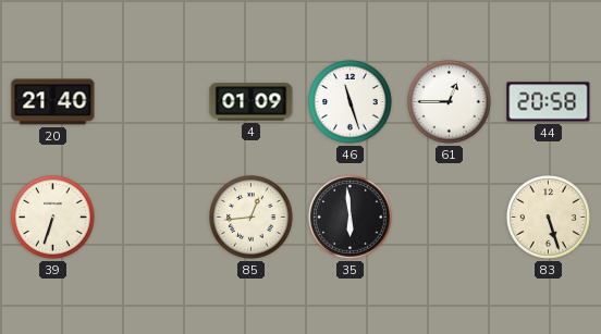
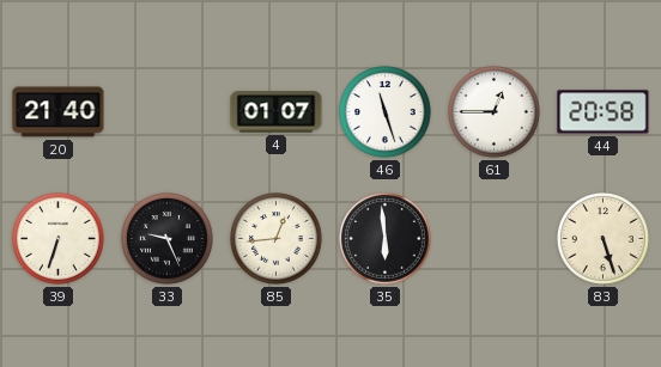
4: 01:09 -> 01:07
33: none -> 9:26
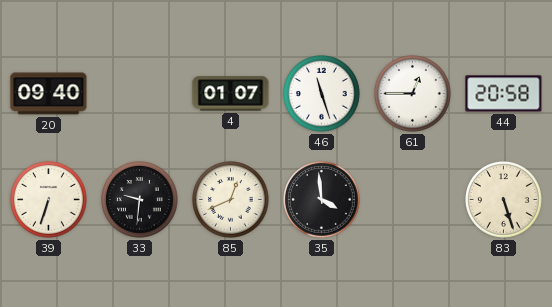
20: 21:40 -> 09:40
33: 9:26 -> 9:31
85: 12:44 -> 12:41
35: 5:59 -> 3:59
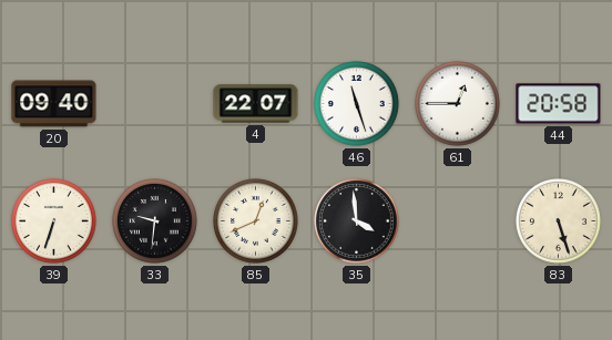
4: 01:07 -> 22:07
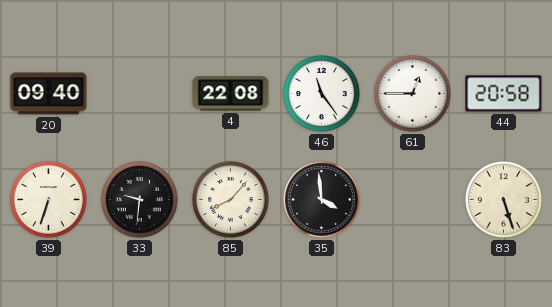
4: 22:07 -> 22:08
46: 11:27 -> 11:24
85: 12:41 -> 8:07
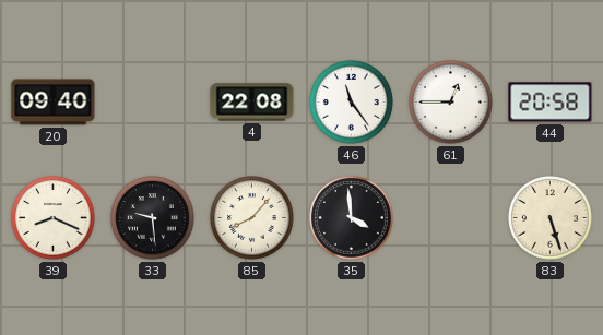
39: 6:33 -> 8:19
33: 9:31 -> 9:29
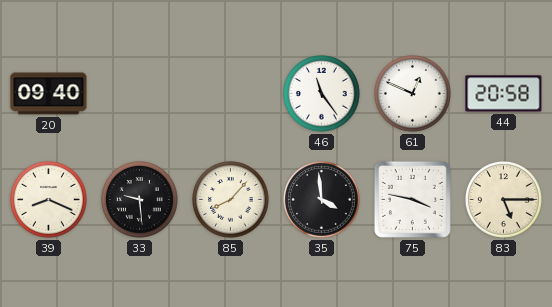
4: 22:08 -> none
61: 12:45 -> 12:49
75: none -> 3:47
83: 5:27 -> 5:15
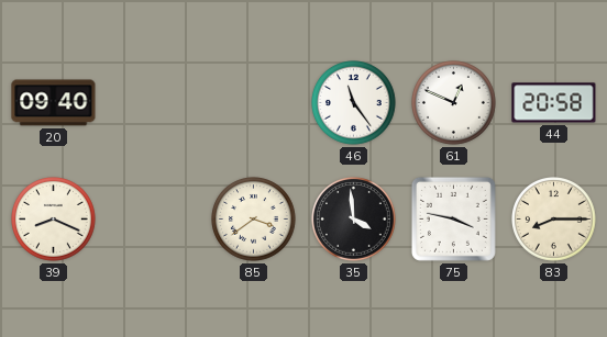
33: 9:29 -> none
85: 8:07 -> 3:39
83: 5:15 -> 8:15
